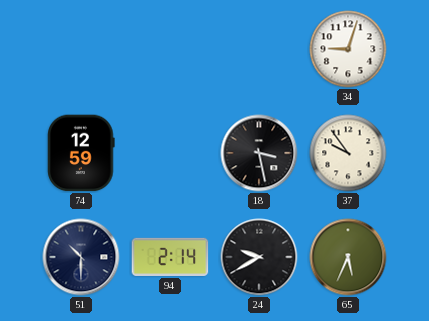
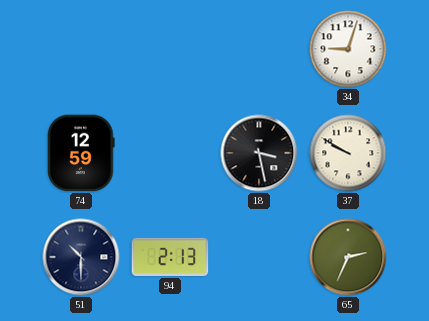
37: 9:54 -> 9:50
94: 2:14 -> 2:13
24: 9:40 -> none
65: 5:34 -> 2:34
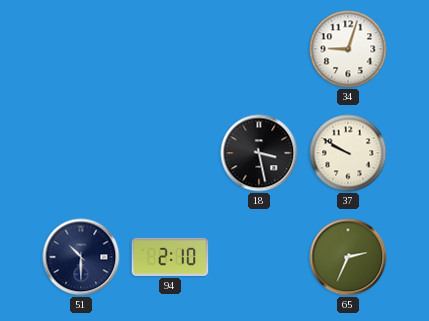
74: 12:59 -> none
94: 2:13 -> 2:10
